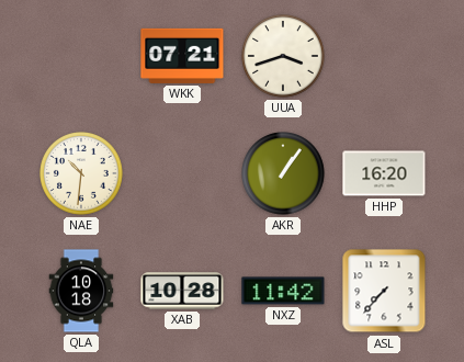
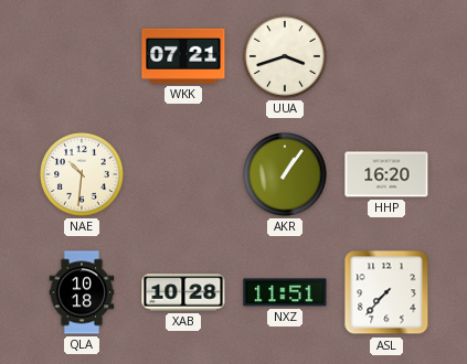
NXZ: 11:42 -> 11:51
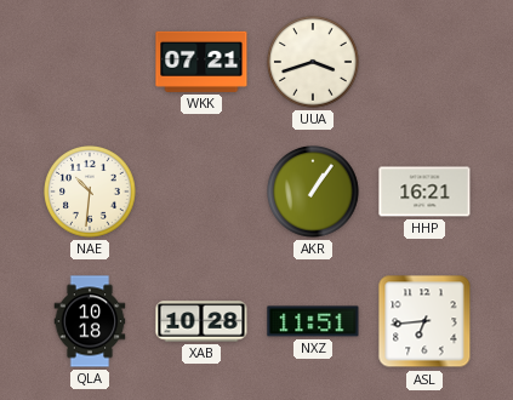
HHP: 16:20 -> 16:21
ASL: 7:37 -> 6:44
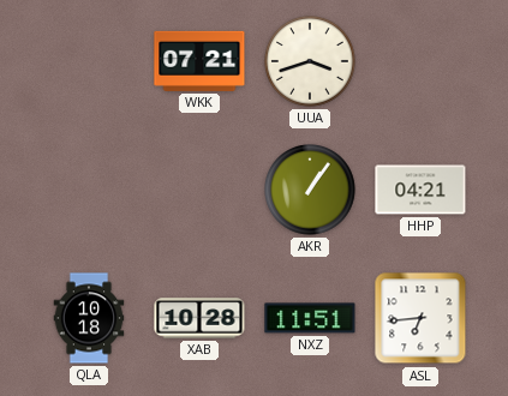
NAE: 10:31 -> none
HHP: 16:21 -> 04:21
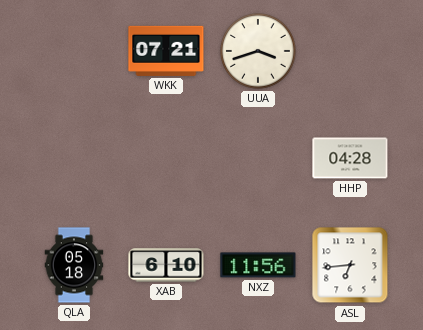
AKR: 1:06 -> none
HHP: 04:21 -> 04:28
QLA: 10:18 -> 05:18
XAB: 10:28 -> 6:10
NXZ: 11:51 -> 11:56
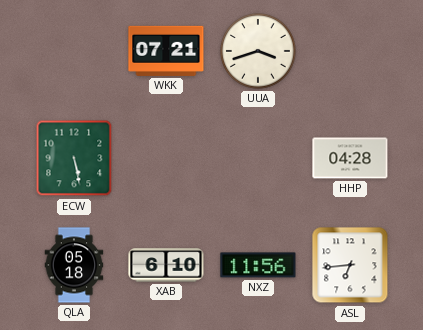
ECW: none -> 5:28
